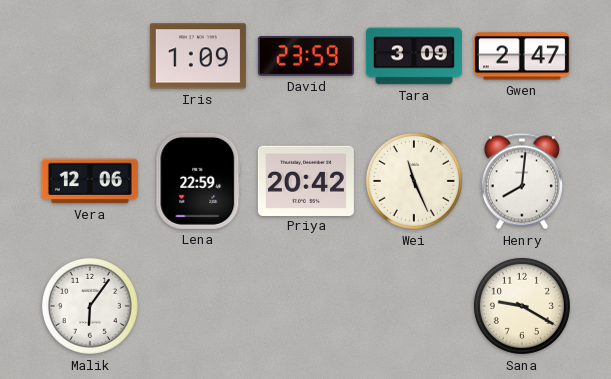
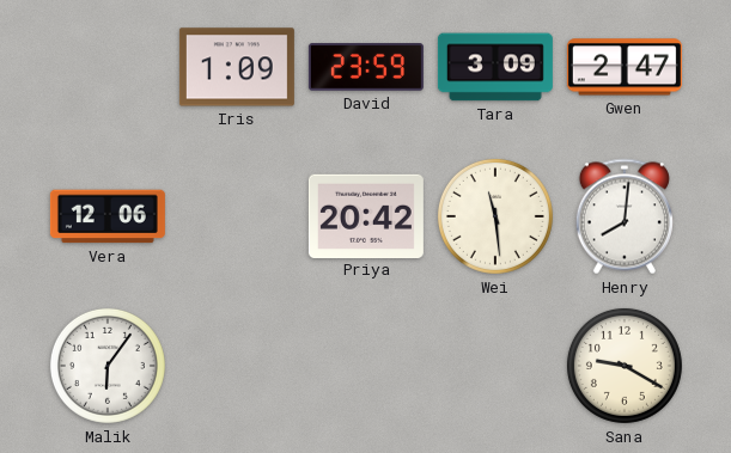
Lena: 22:59 -> none
Wei: 11:26 -> 11:29
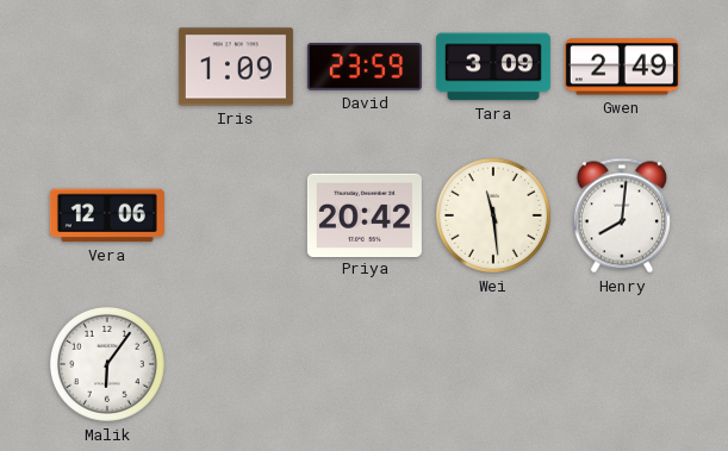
Gwen: 2:47 -> 2:49
Sana: 9:20 -> none
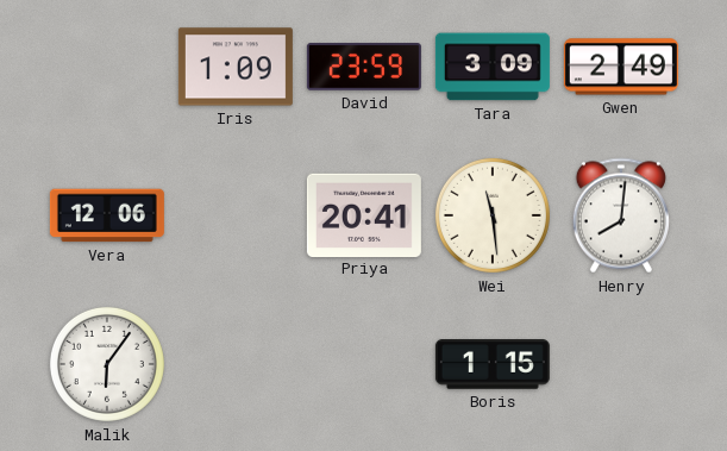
Priya: 20:42 -> 20:41
Boris: none -> 1:15
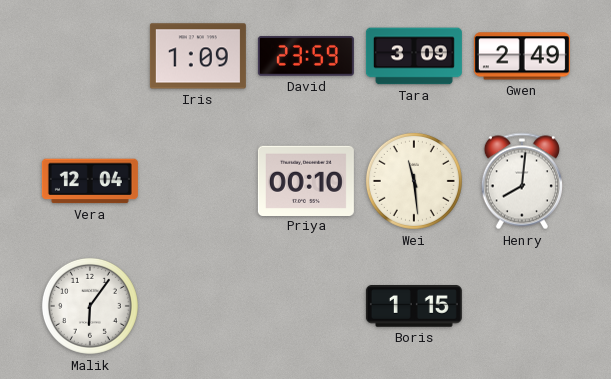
Vera: 12:06 -> 12:04
Priya: 20:41 -> 00:10
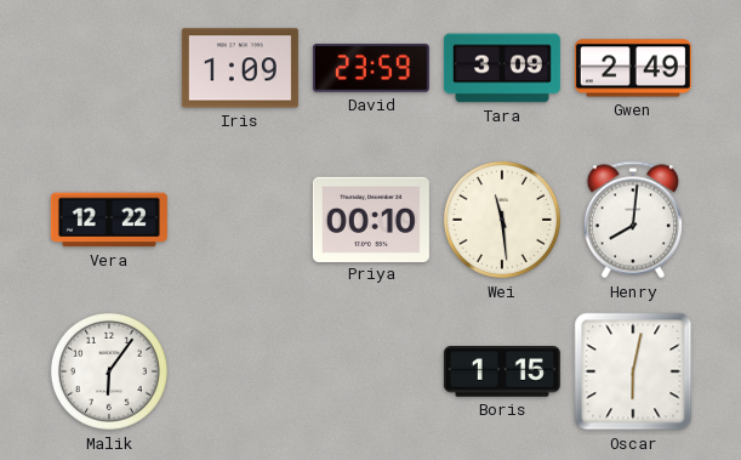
Vera: 12:04 -> 12:22
Oscar: none -> 6:02
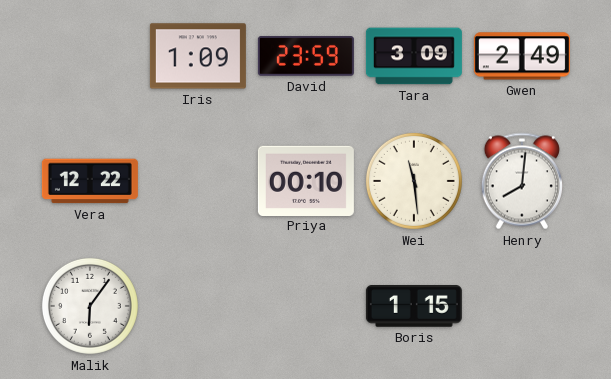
Oscar: 6:02 -> none
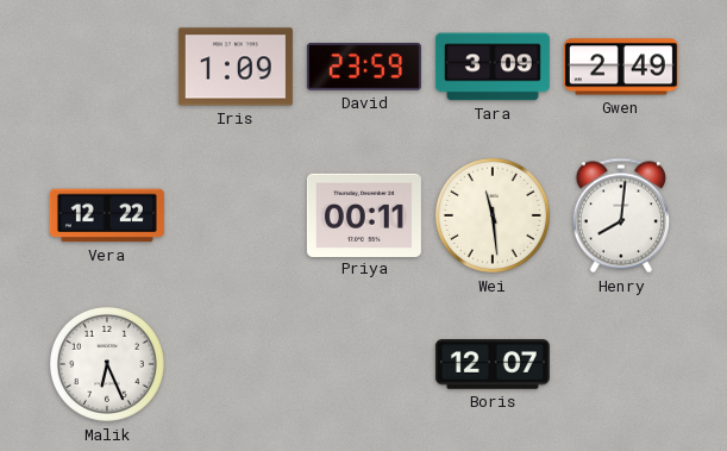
Priya: 00:10 -> 00:11
Malik: 6:06 -> 6:26
Boris: 1:15 -> 12:07
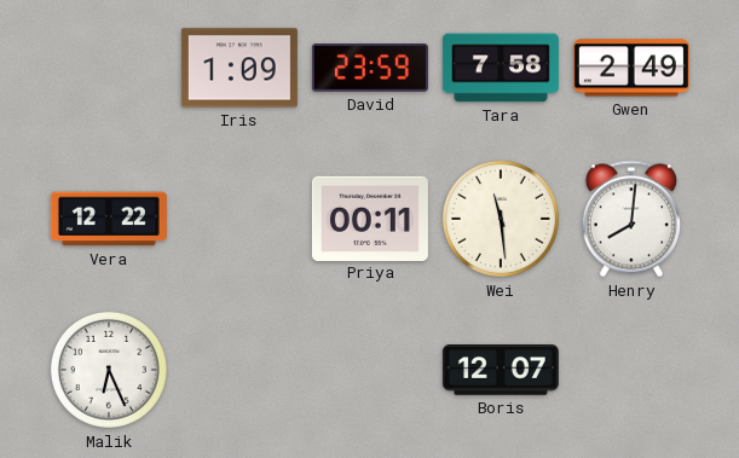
Tara: 3:09 -> 7:58
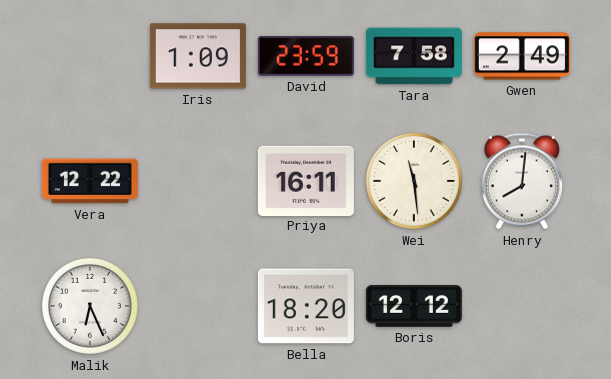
Priya: 00:11 -> 16:11
Bella: none -> 18:20
Boris: 12:07 -> 12:12
